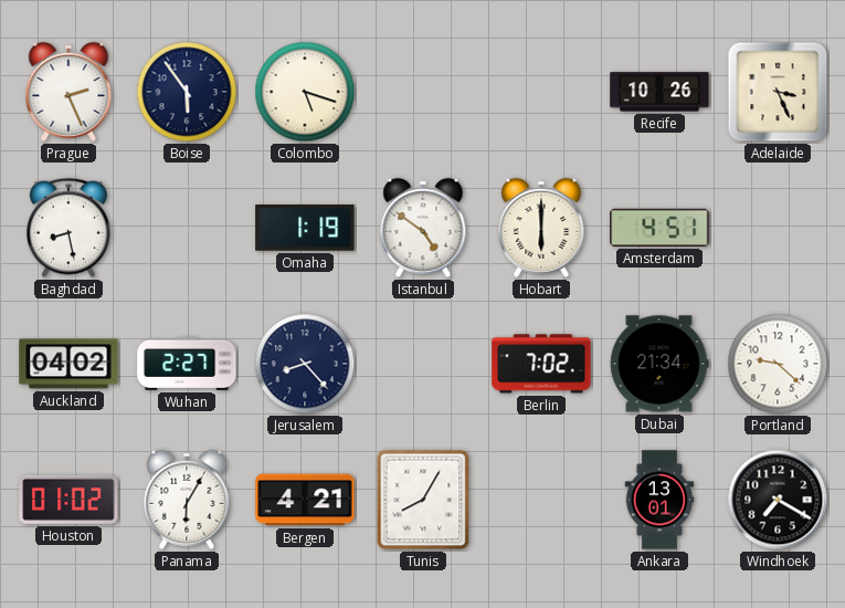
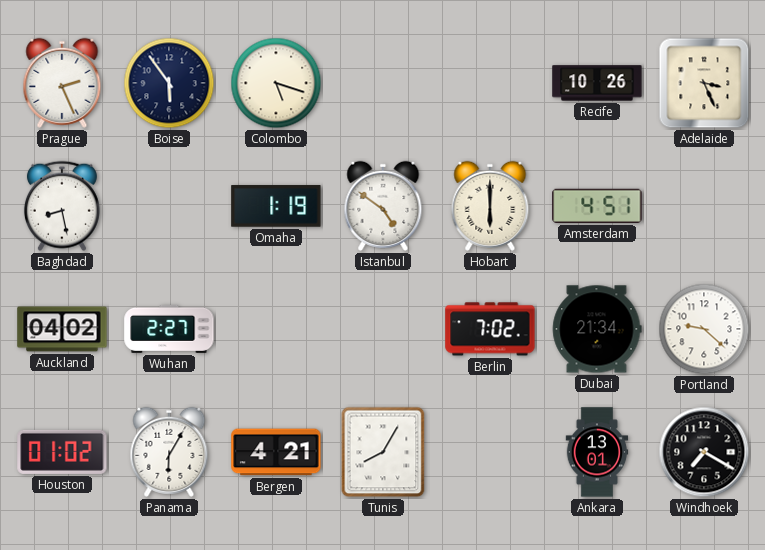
Jerusalem: 8:23 -> none
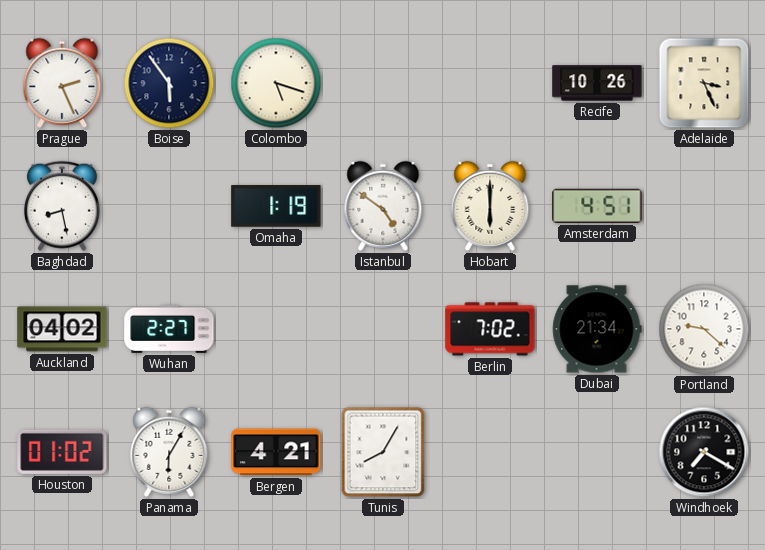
Ankara: 13:01 -> none
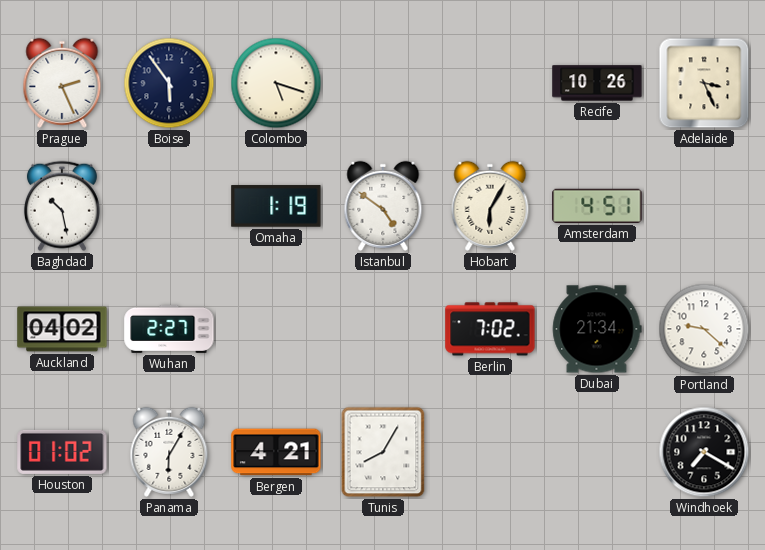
Baghdad: 8:28 -> 10:28
Hobart: 6:00 -> 6:05
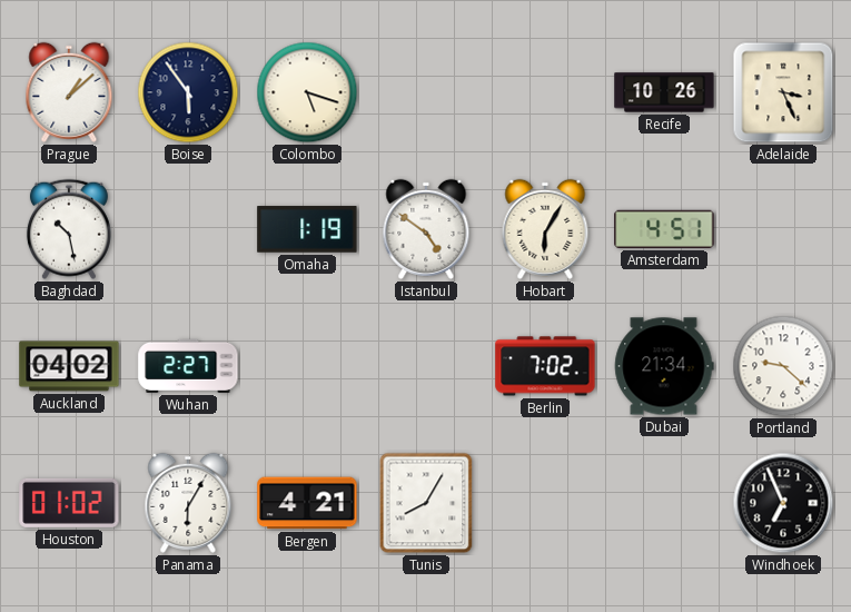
Prague: 2:26 -> 1:08
Windhoek: 7:20 -> 6:56
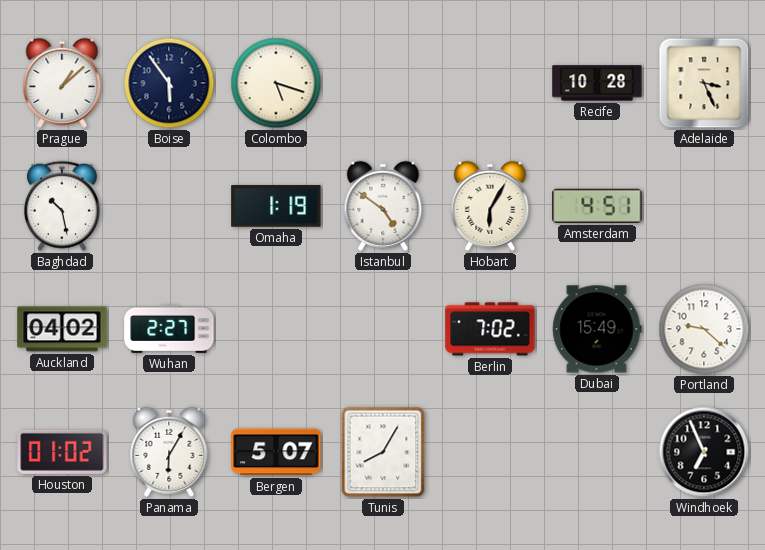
Recife: 10:26 -> 10:28
Dubai: 21:34 -> 15:49
Bergen: 4:21 -> 5:07
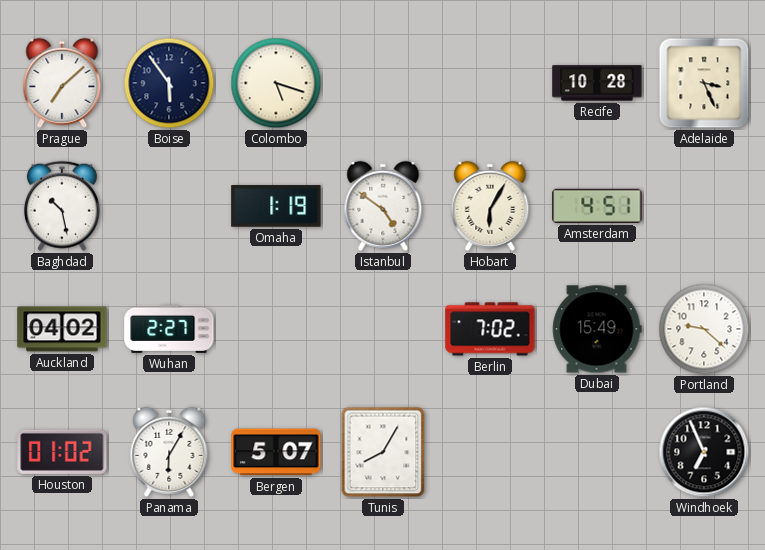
Prague: 1:08 -> 7:08
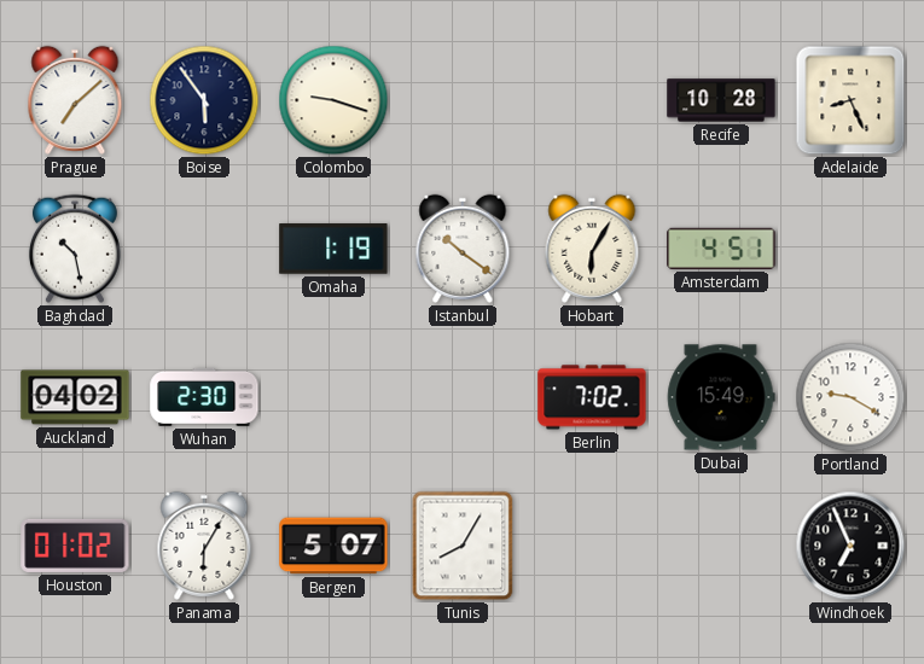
Colombo: 5:18 -> 9:18
Adelaide: 3:26 -> 8:26
Istanbul: 4:51 -> 10:21
Wuhan: 2:27 -> 2:30
Portland: 9:22 -> 9:20
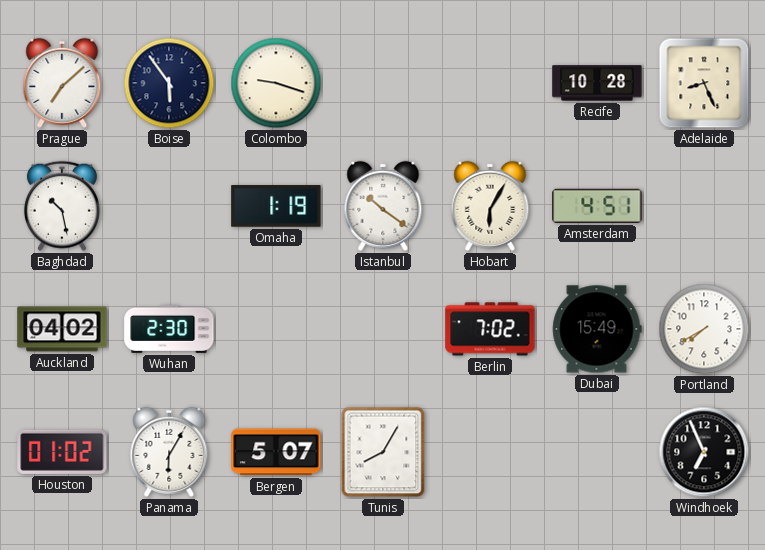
Portland: 9:20 -> 7:40
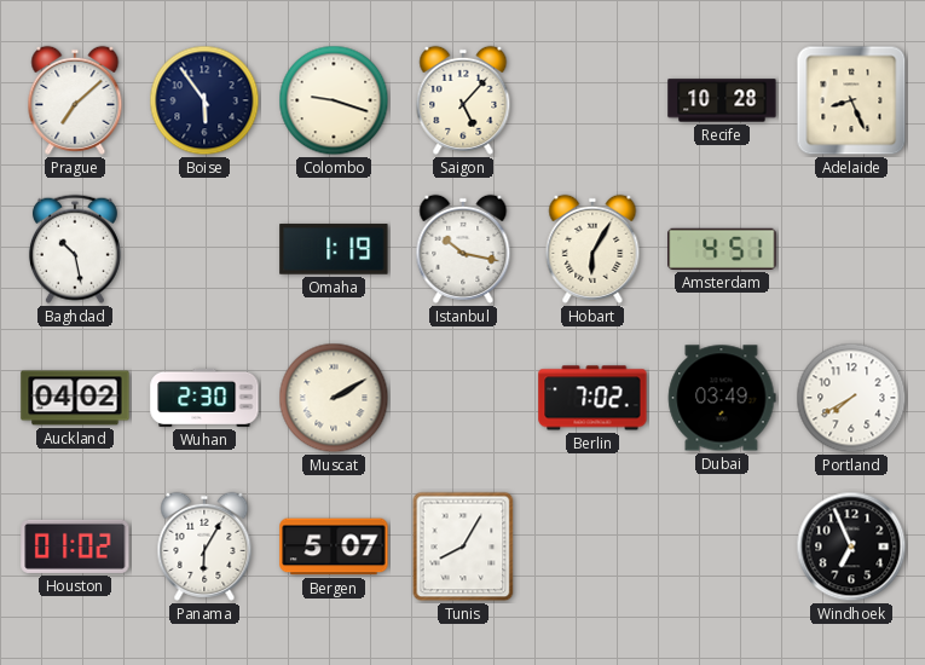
Saigon: none -> 5:07
Istanbul: 10:21 -> 10:17
Muscat: none -> 2:10
Dubai: 15:49 -> 03:49
